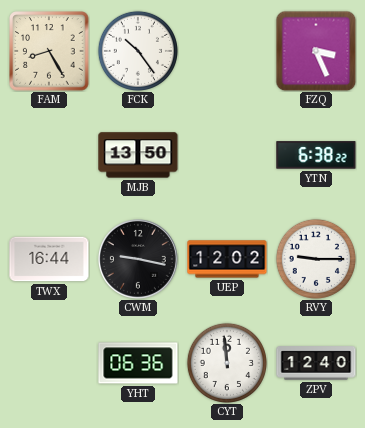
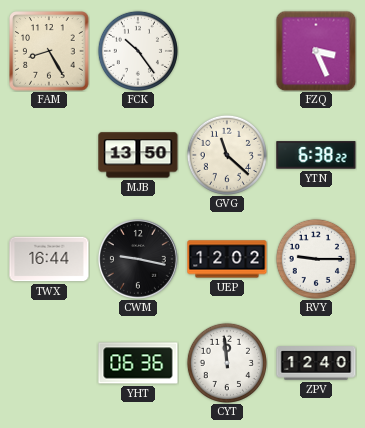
GVG: none -> 11:22
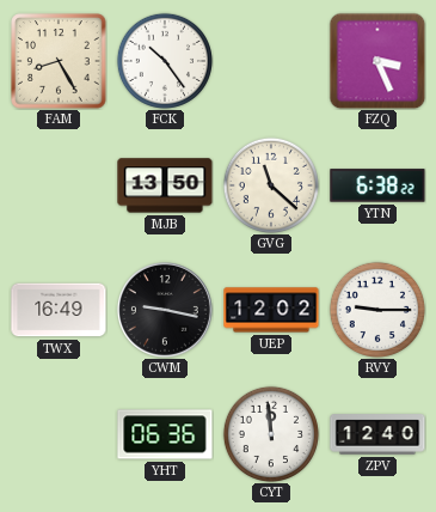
TWX: 16:44 -> 16:49
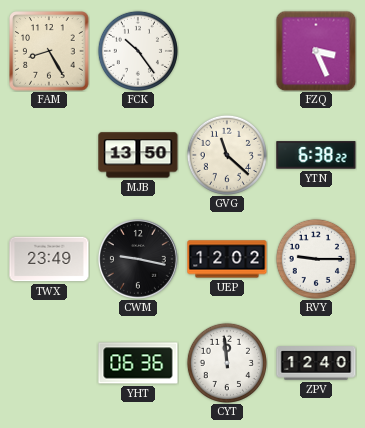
TWX: 16:49 -> 23:49
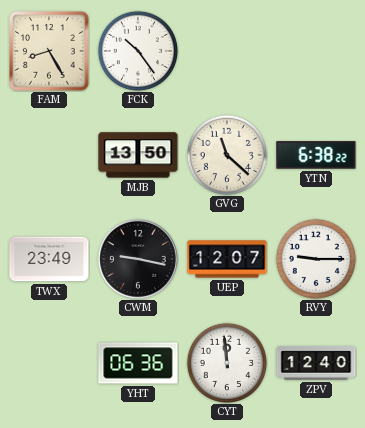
FZQ: 3:26 -> none
UEP: 12:02 -> 12:07
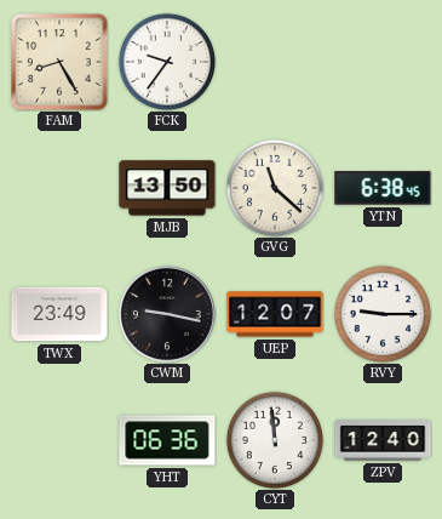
FCK: 10:24 -> 9:36
YTN: 6:38:22 -> 6:38:45
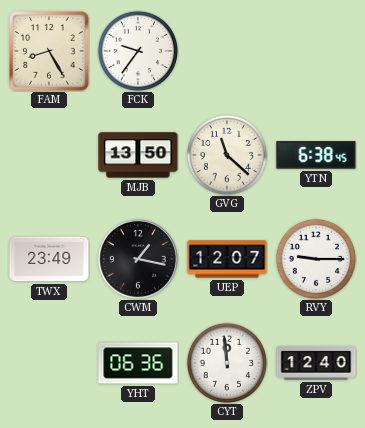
CWM: 9:17 -> 1:17
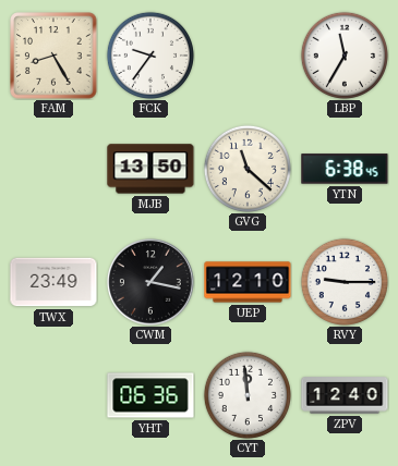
LBP: none -> 11:35
UEP: 12:07 -> 12:10
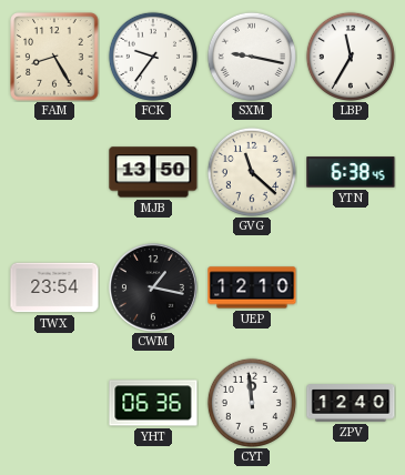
SXM: none -> 9:17
TWX: 23:49 -> 23:54
RVY: 9:15 -> none
